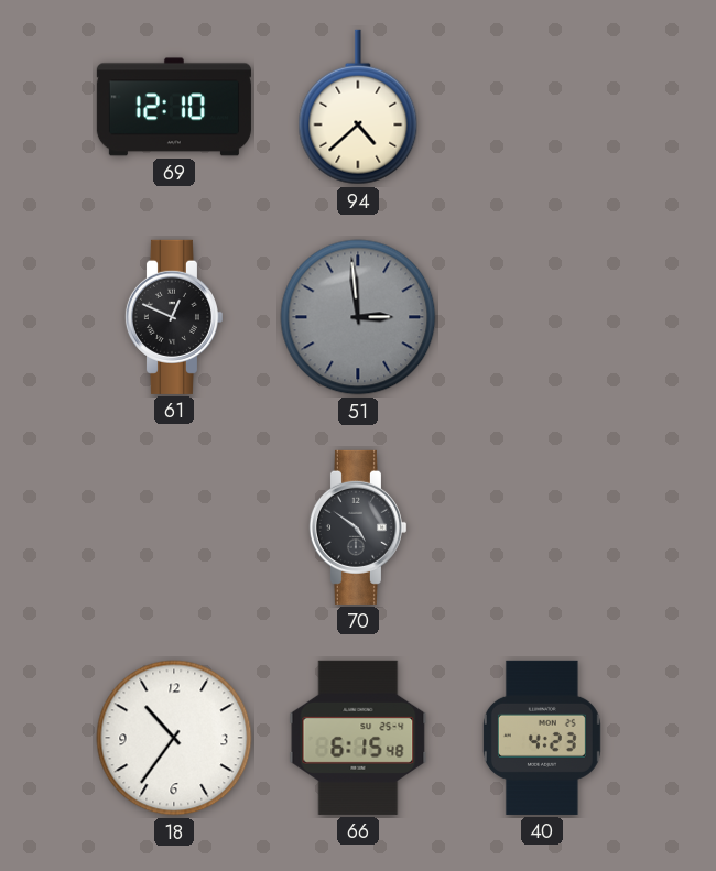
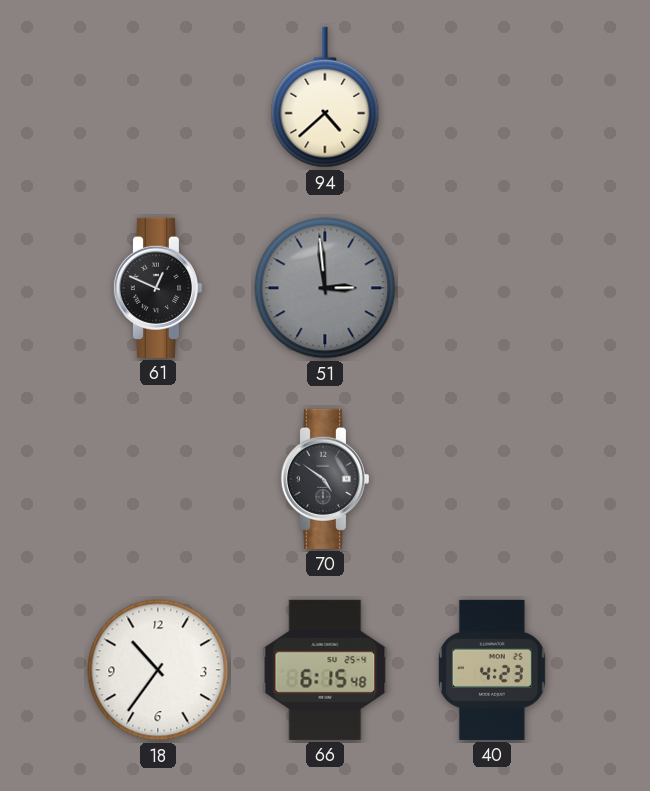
69: 12:10 -> none
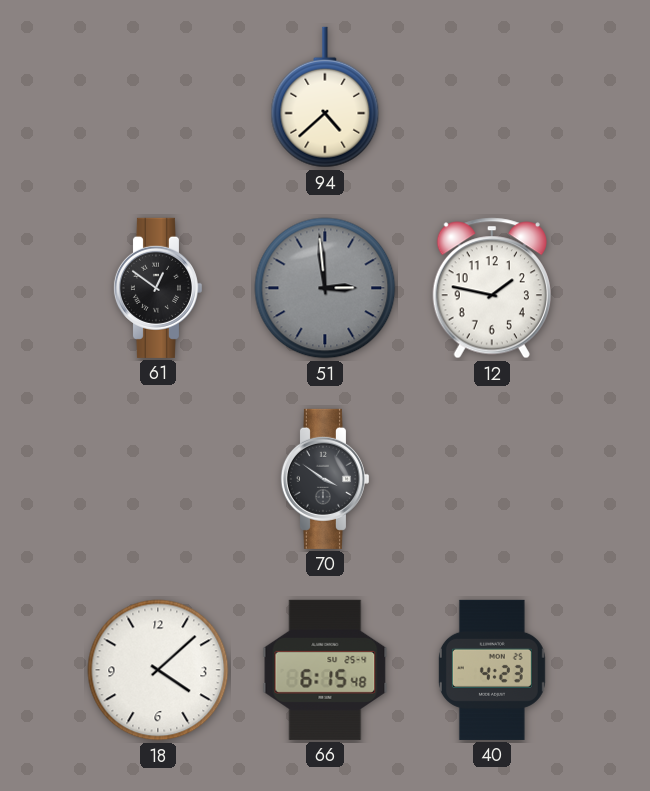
61: 12:49 -> 12:51
12: none -> 1:47
70: 4:51 -> 3:51
18: 10:36 -> 4:08
